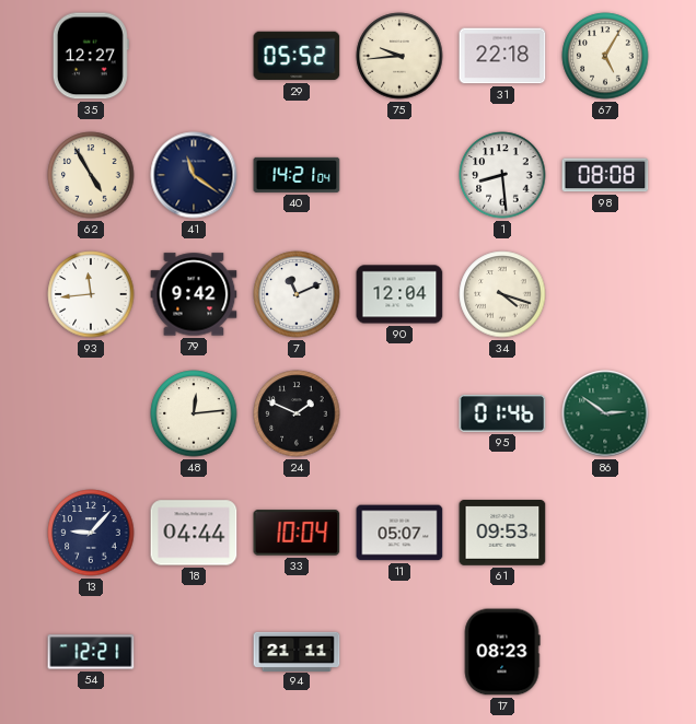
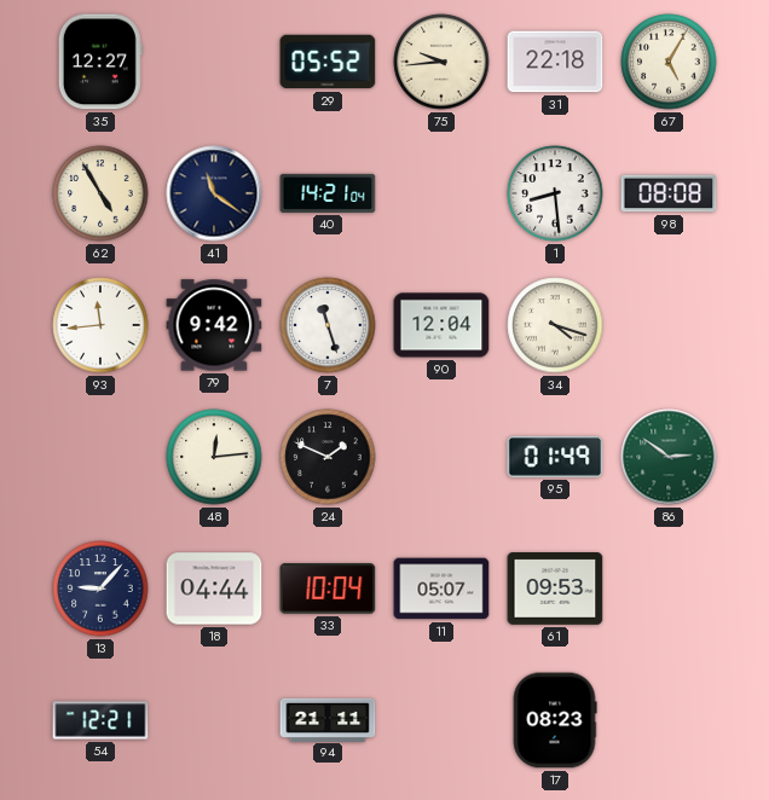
7: 11:11 -> 11:27
95: 01:46 -> 01:49
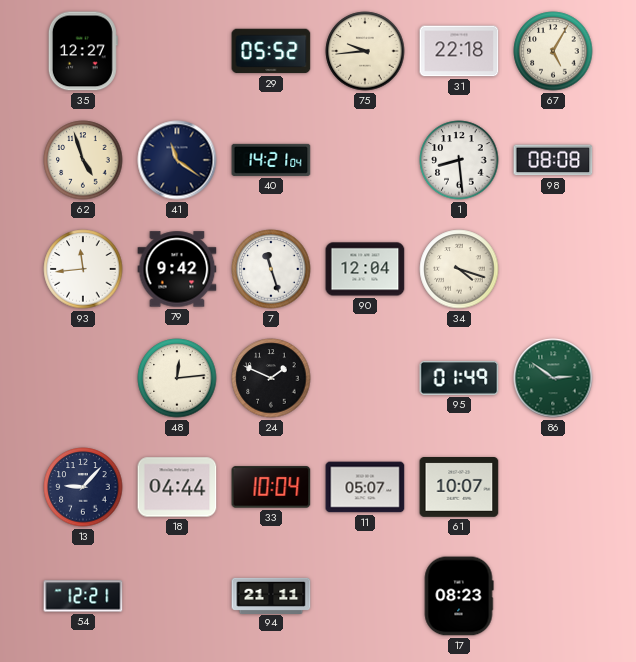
62: 4:55 -> 4:57
61: 09:53 -> 10:07
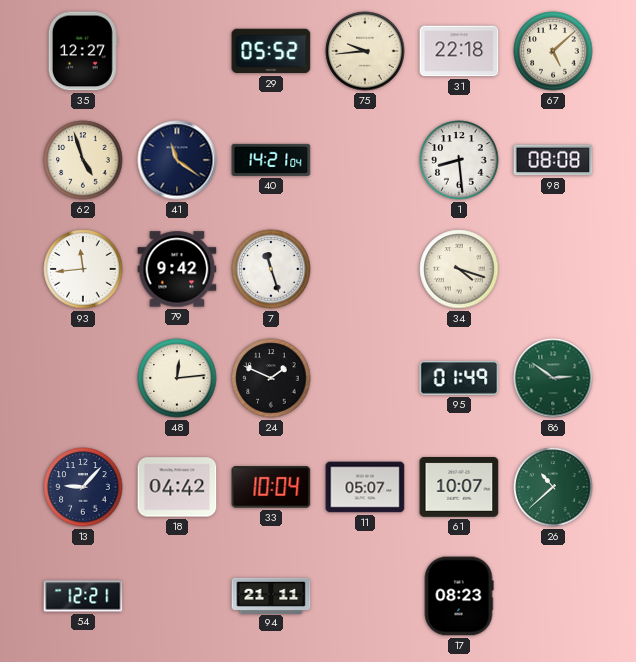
67: 5:05 -> 5:08
90: 12:04 -> none
18: 04:44 -> 04:42
26: none -> 10:38
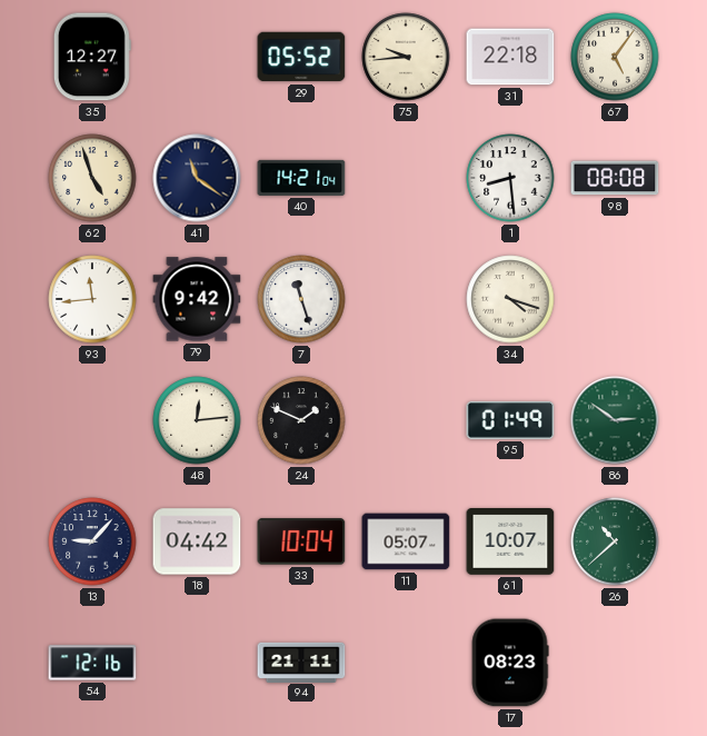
67: 5:08 -> 5:06
54: 12:21 -> 12:16
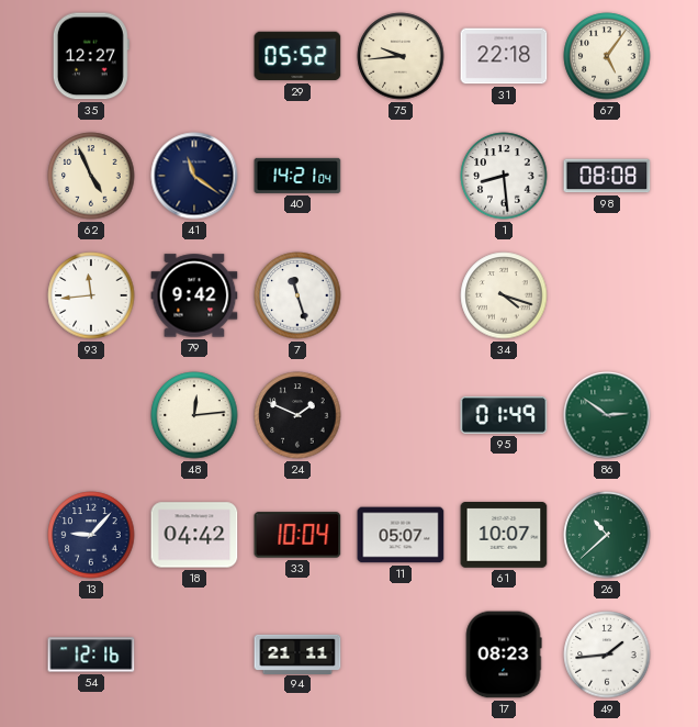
62: 4:57 -> 4:56
49: none -> 1:44
